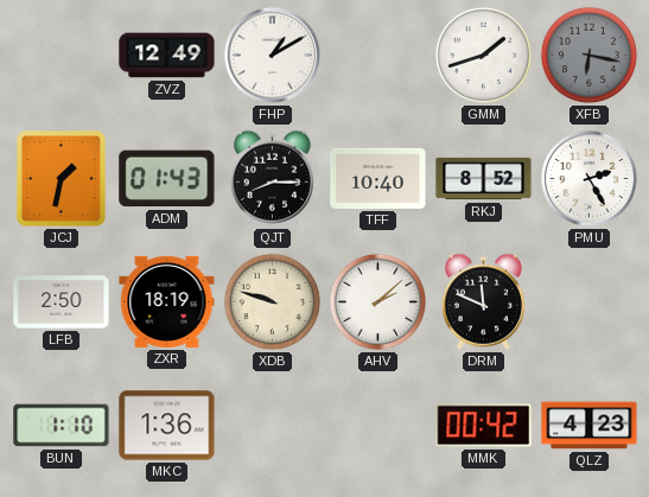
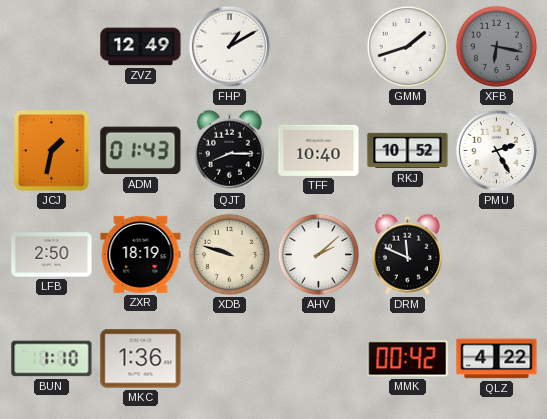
RKJ: 8:52 -> 10:52
QLZ: 4:23 -> 4:22
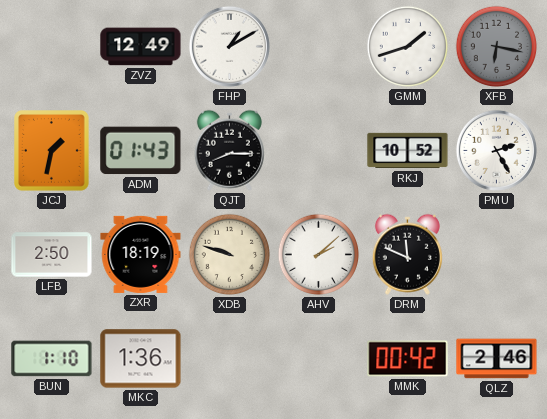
TFF: 10:40 -> none
QLZ: 4:22 -> 2:46
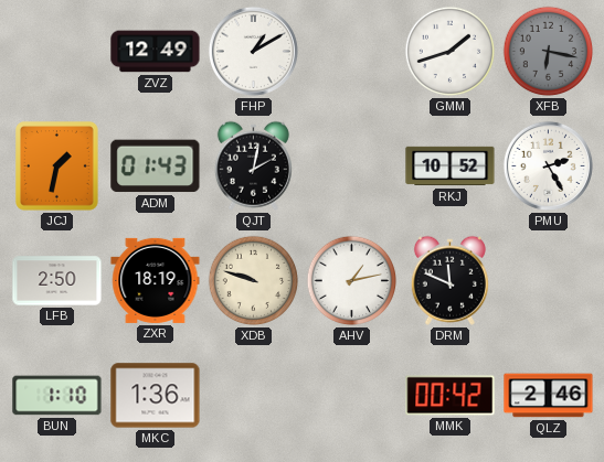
QJT: 8:15 -> 2:02
AHV: 2:08 -> 1:13
